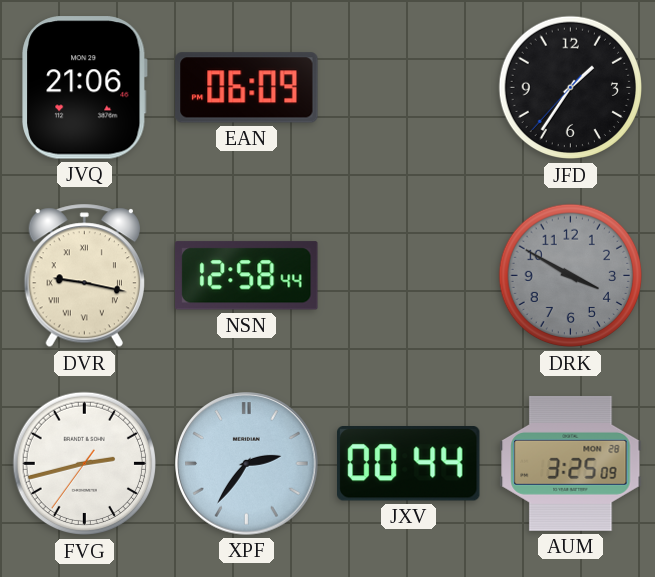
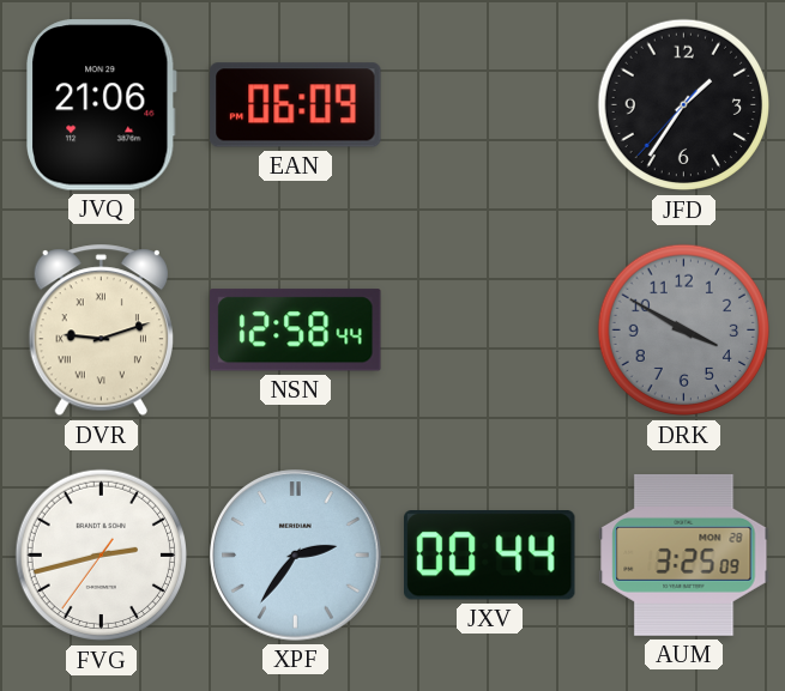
DVR: 9:17 -> 9:12
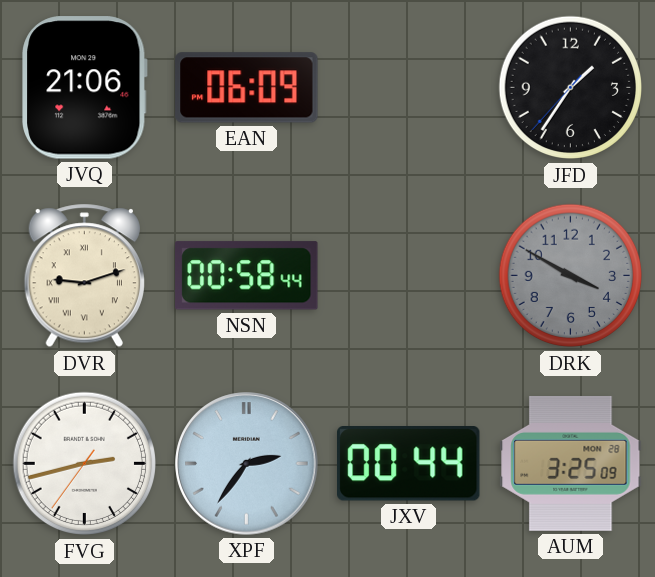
NSN: 12:58 -> 00:58
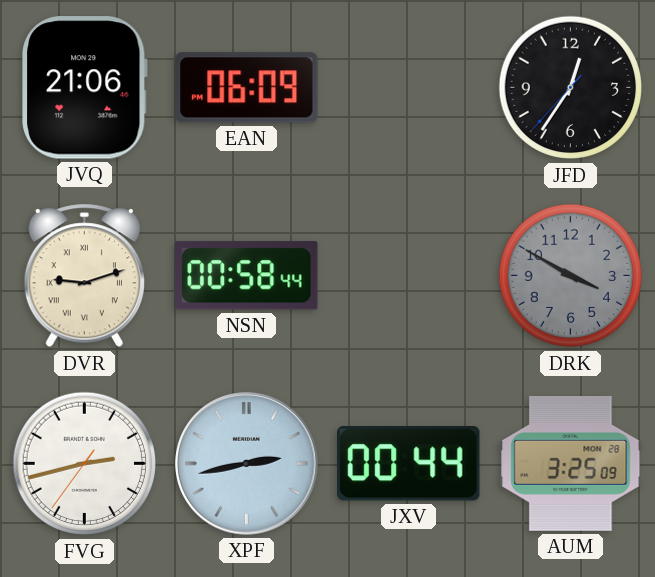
JFD: 1:35 -> 12:35
XPF: 2:36 -> 2:43
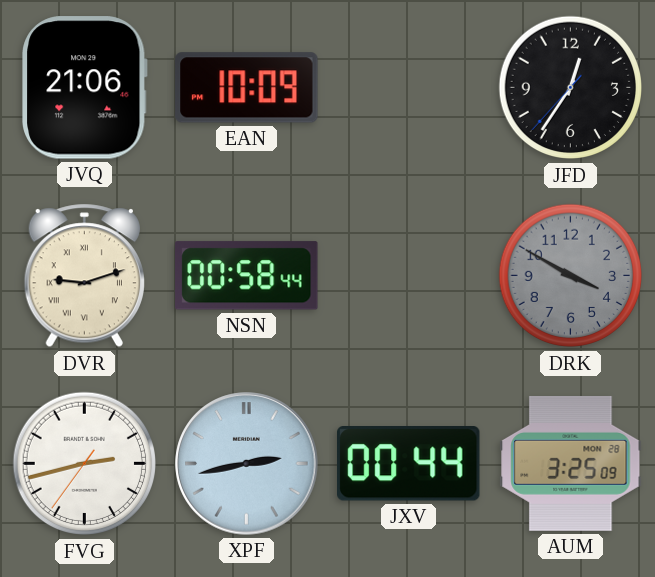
EAN: 06:09 -> 10:09
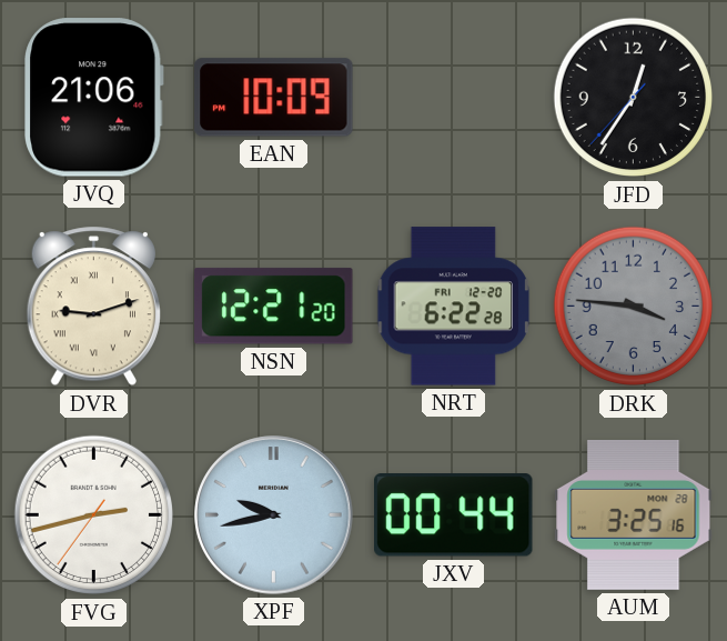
NSN: 00:58 -> 12:21
NRT: none -> 6:22
DRK: 3:50 -> 3:46
XPF: 2:43 -> 9:43
AUM: 3:25:09 -> 3:25:16
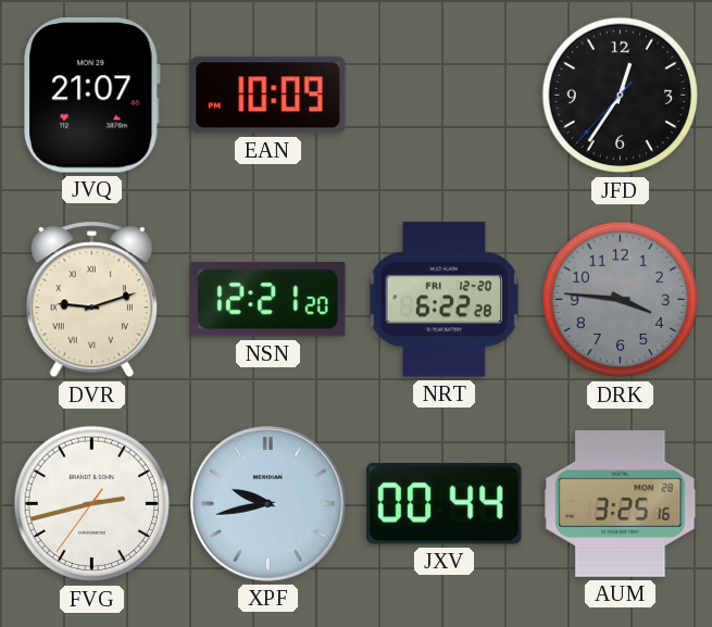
JVQ: 21:06 -> 21:07
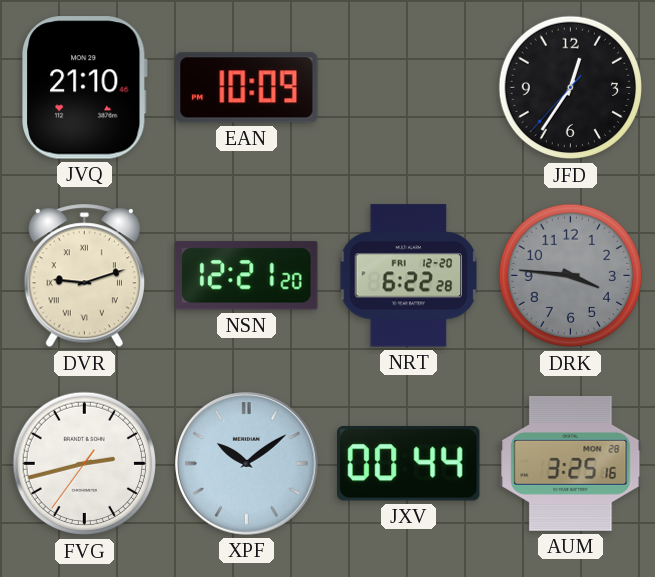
JVQ: 21:07 -> 21:10
XPF: 9:43 -> 10:09
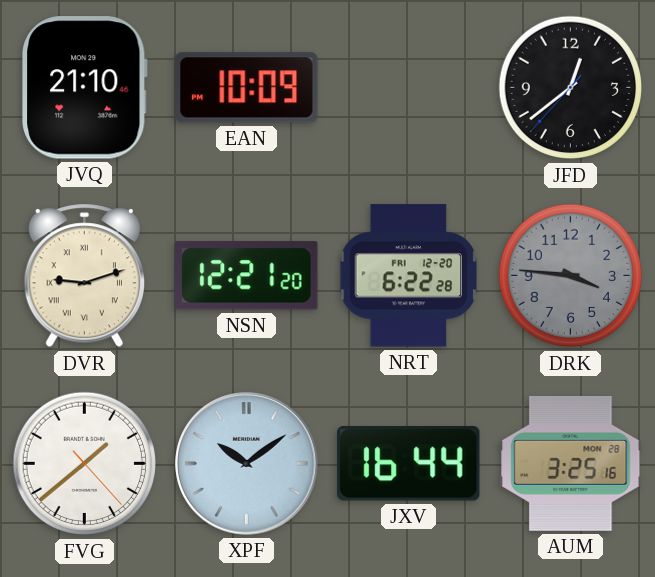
JFD: 12:35 -> 12:38
FVG: 2:42 -> 1:38
JXV: 00:44 -> 16:44
